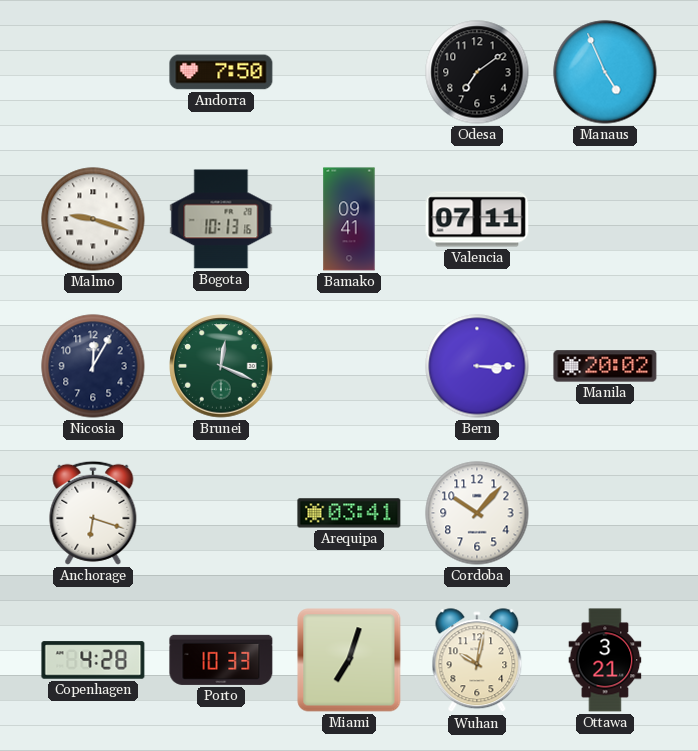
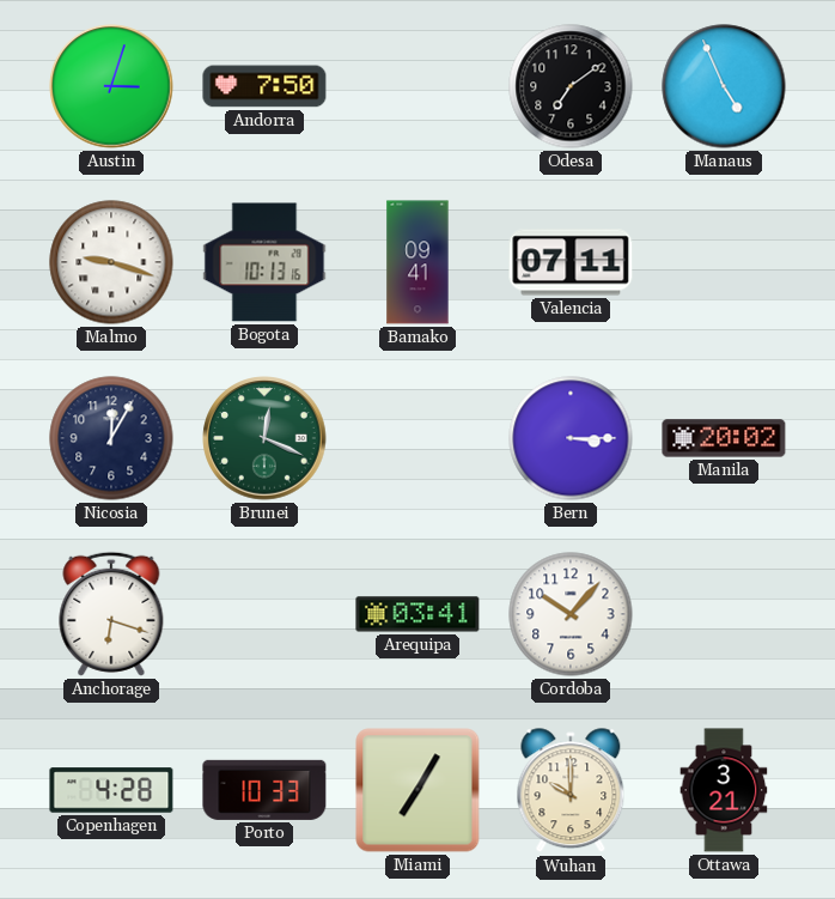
Austin: none -> 3:03
Miami: 7:03 -> 7:05
Wuhan: 10:02 -> 10:00
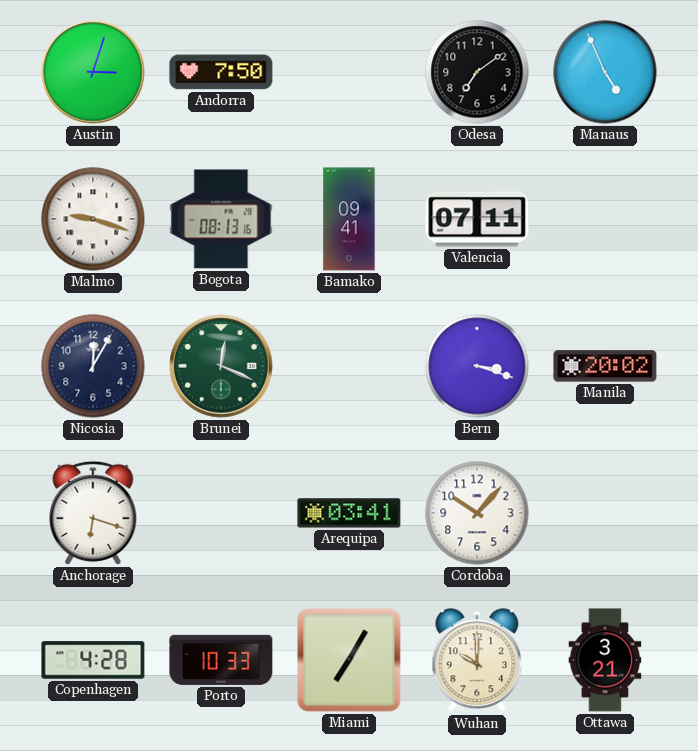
Bogota: 10:13 -> 08:13
Bern: 3:15 -> 3:18
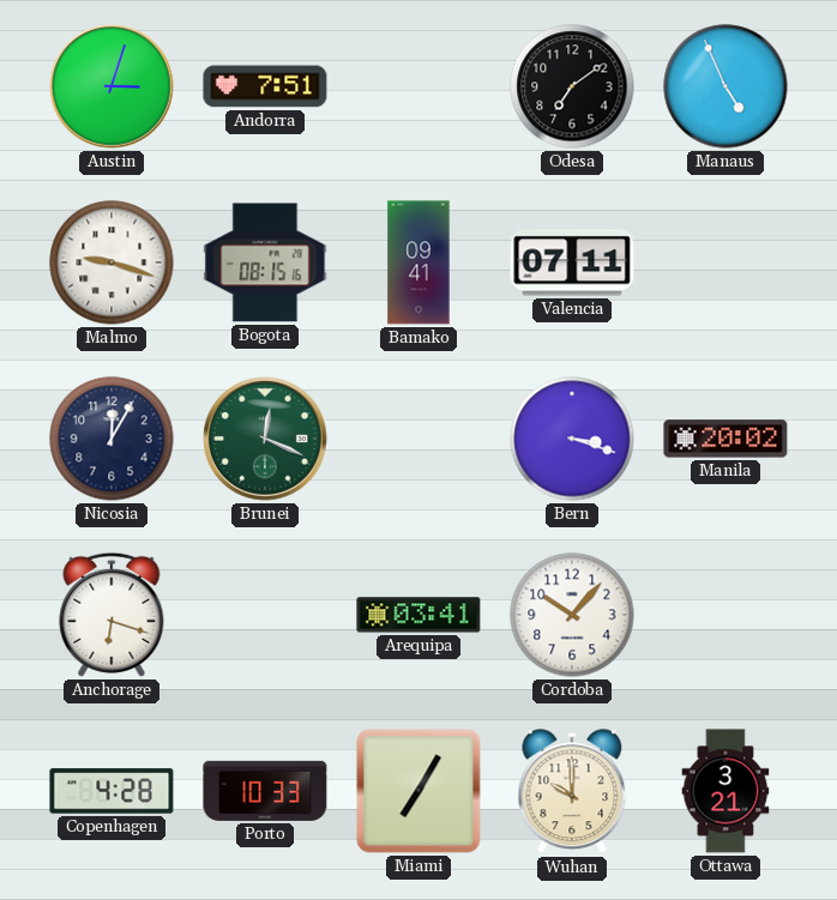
Andorra: 7:50 -> 7:51
Bogota: 08:13 -> 08:15
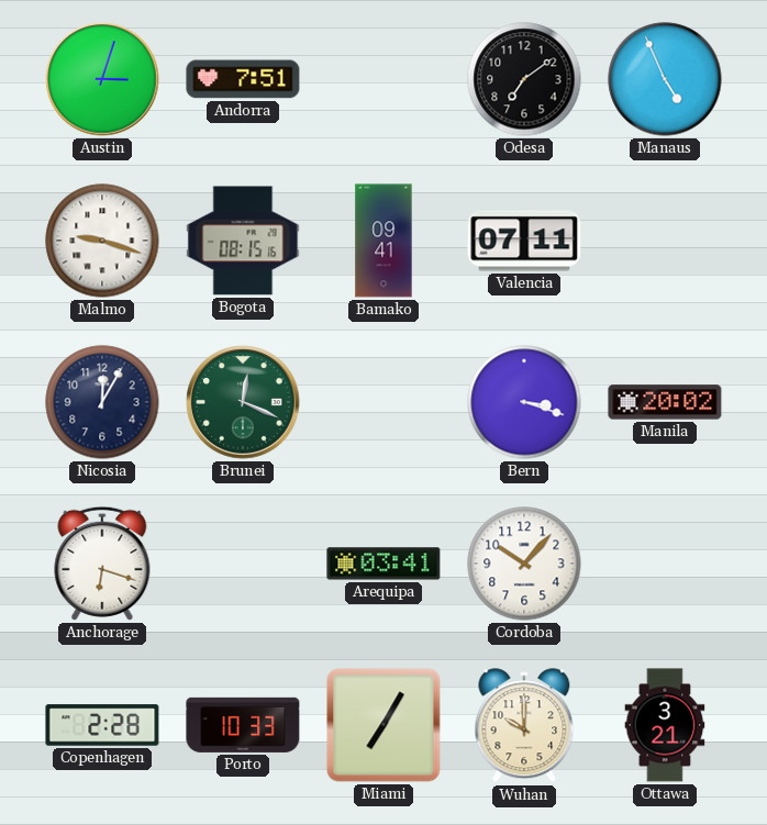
Copenhagen: 4:28 -> 2:28
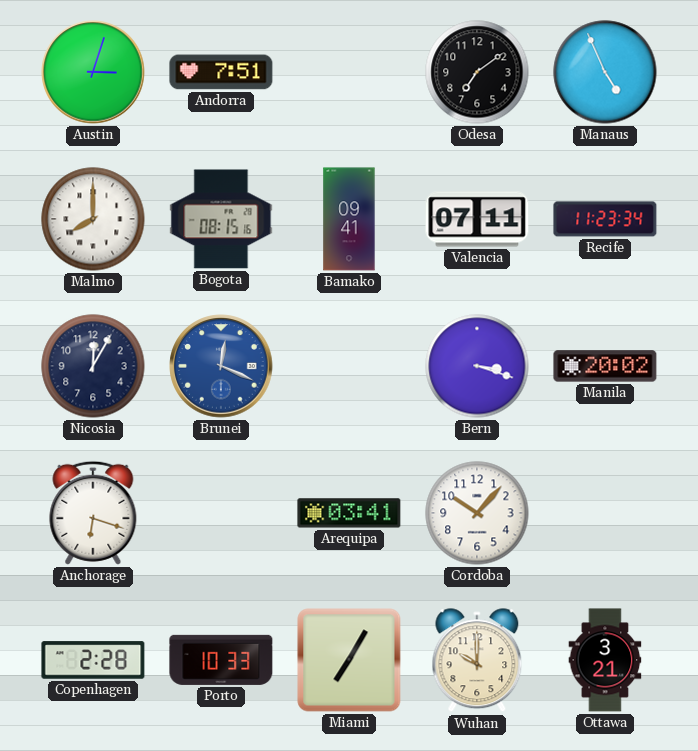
Malmo: 9:18 -> 8:00
Recife: none -> 11:23
Brunei dial: green -> blue
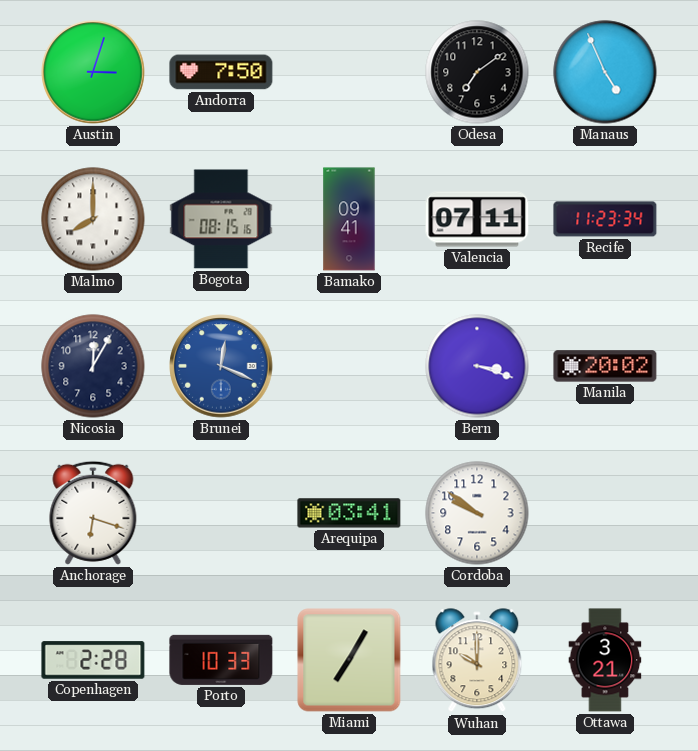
Andorra: 7:51 -> 7:50
Cordoba: 10:07 -> 9:51
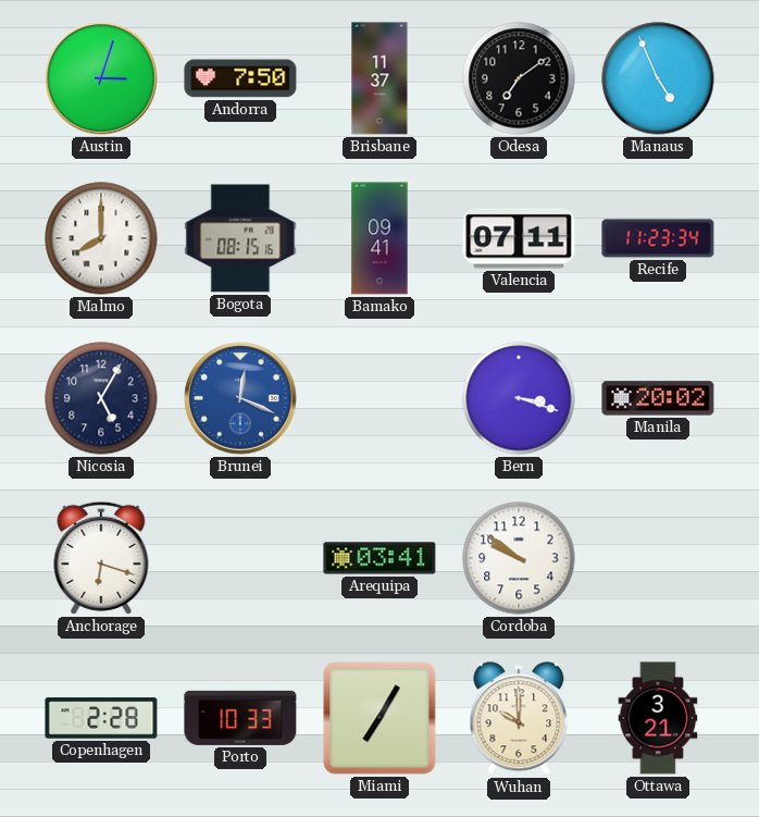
Brisbane: none -> 11:37
Nicosia: 12:05 -> 5:05
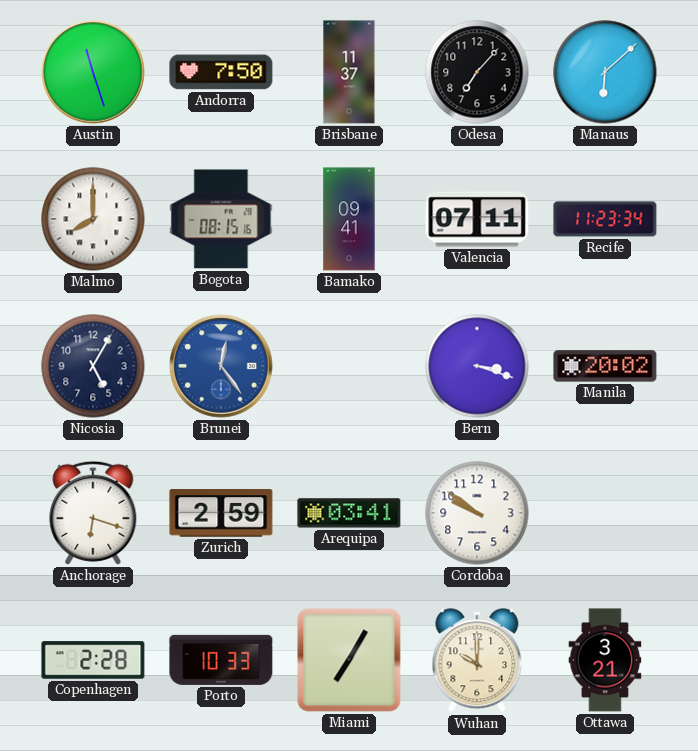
Austin: 3:03 -> 11:27
Odesa: 7:09 -> 7:07
Manaus: 4:56 -> 6:08
Brunei: 12:19 -> 12:24
Zurich: none -> 2:59
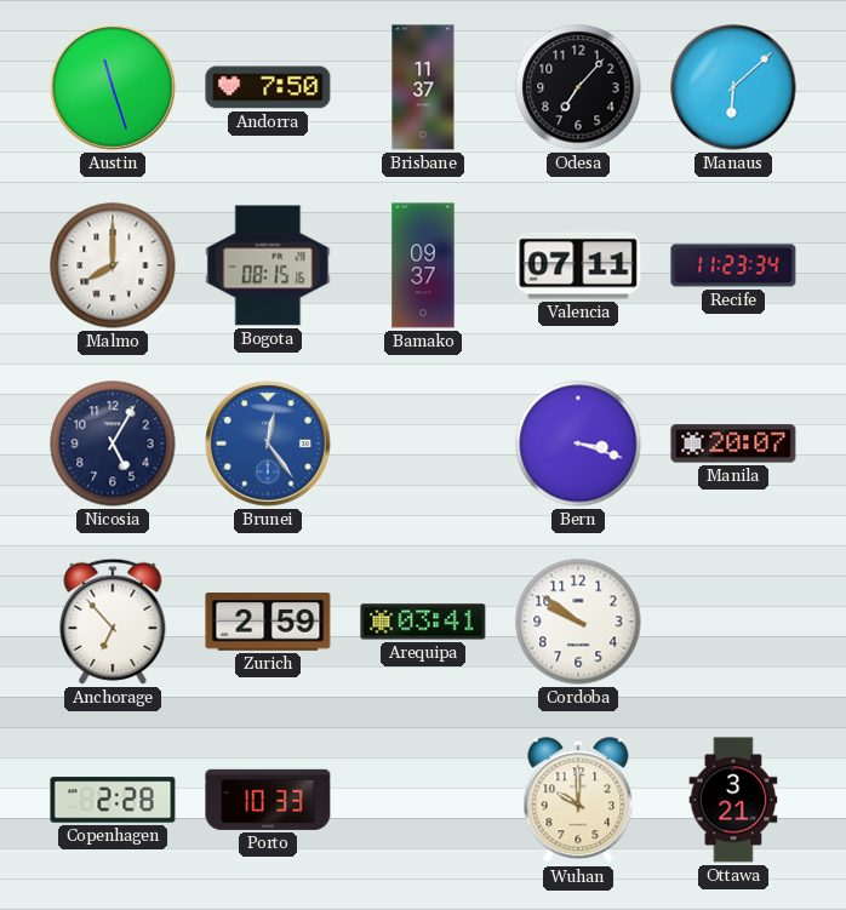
Bamako: 09:41 -> 09:37
Manila: 20:02 -> 20:07
Anchorage: 6:18 -> 6:53
Miami: 7:05 -> none
